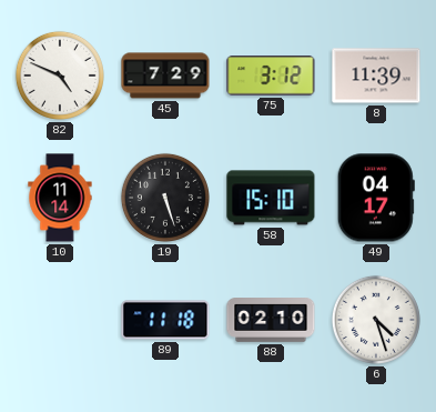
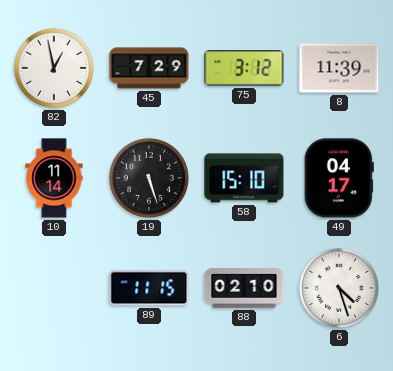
82: 4:49 -> 12:58
89: 11:18 -> 11:15
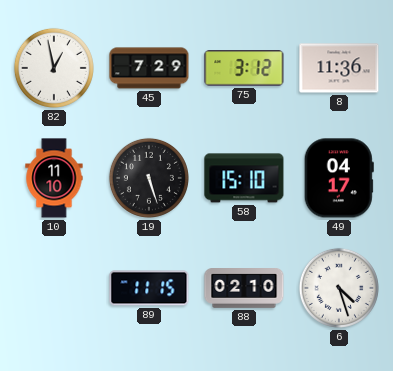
8: 11:39 -> 11:36
10: 11:14 -> 11:10
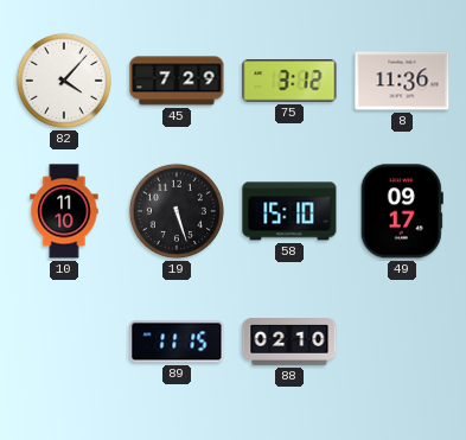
82: 12:58 -> 4:07
49: 04:17 -> 09:17
6: 4:27 -> none
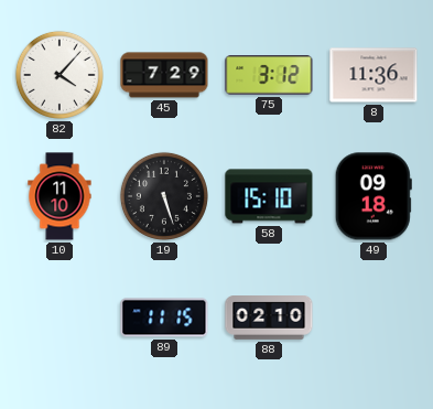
49: 09:17 -> 09:18
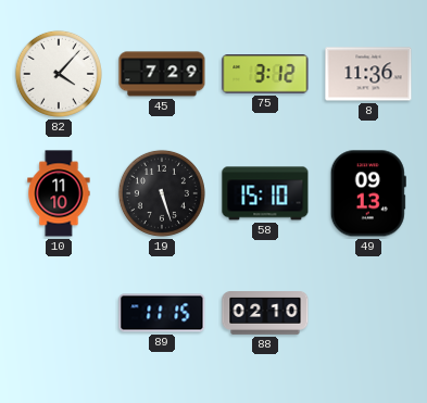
49: 09:18 -> 09:13
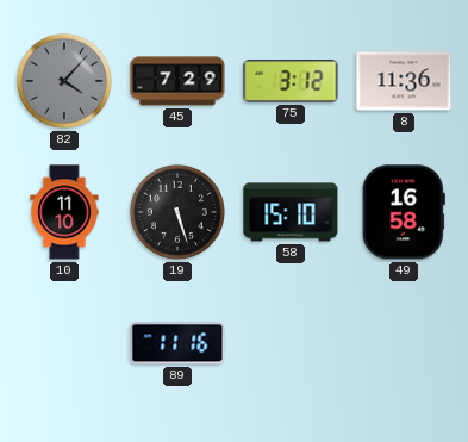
82 dial: white -> grey
49: 09:13 -> 16:58
89: 11:15 -> 11:16
88: 02:10 -> none
